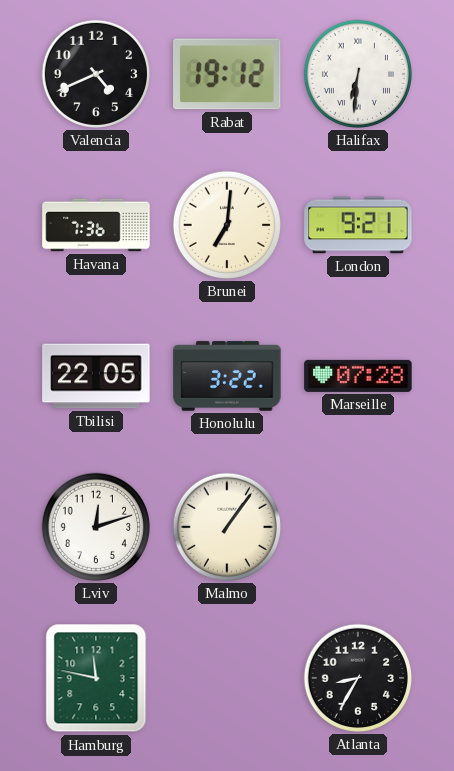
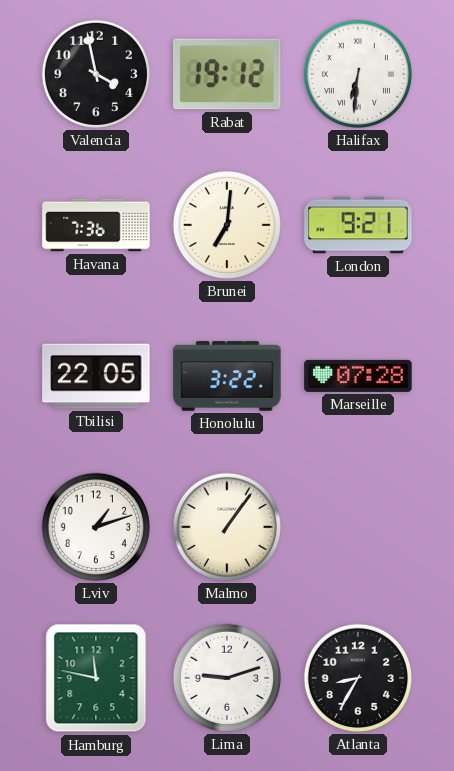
Valencia: 4:41 -> 3:58
Lviv: 12:12 -> 1:12
Lima: none -> 9:12
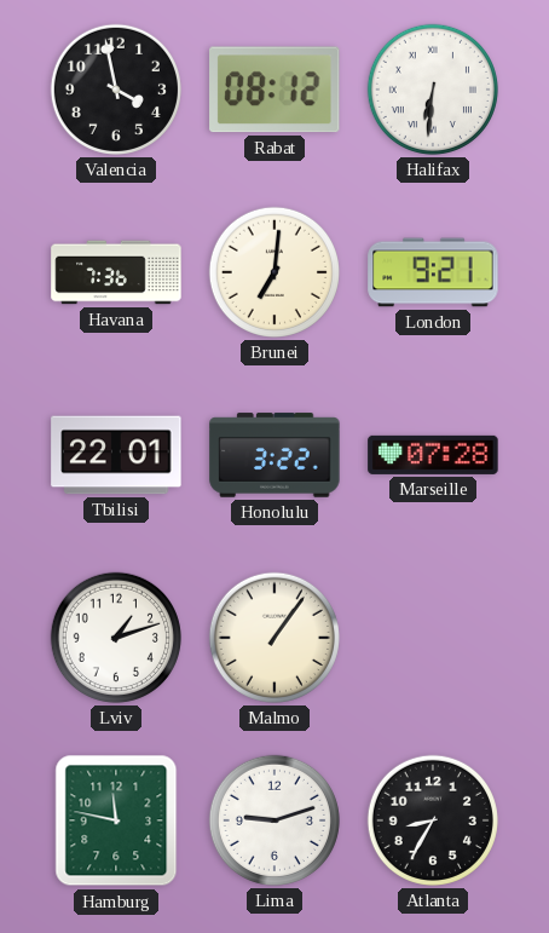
Rabat: 19:12 -> 08:12
Tbilisi: 22:05 -> 22:01
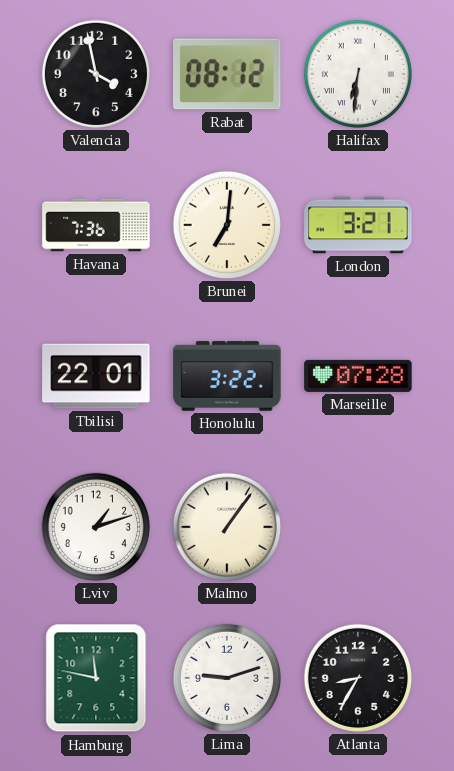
London: 9:21 -> 3:21
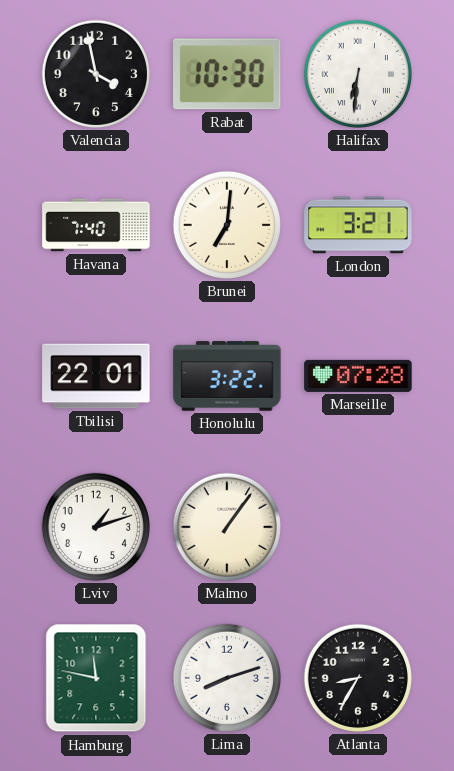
Rabat: 08:12 -> 10:30
Havana: 7:36 -> 7:40
Lima: 9:12 -> 8:12
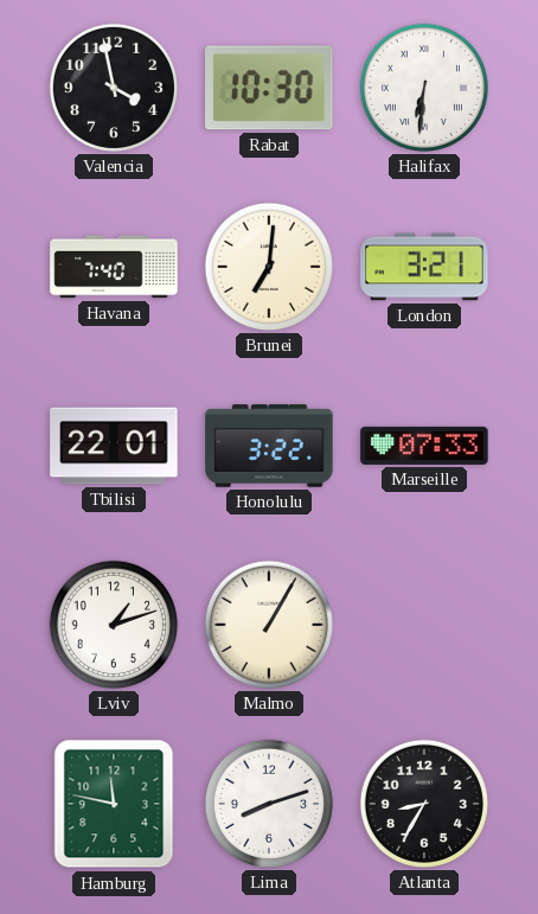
Marseille: 07:28 -> 07:33
Malmo: 1:06 -> 1:05
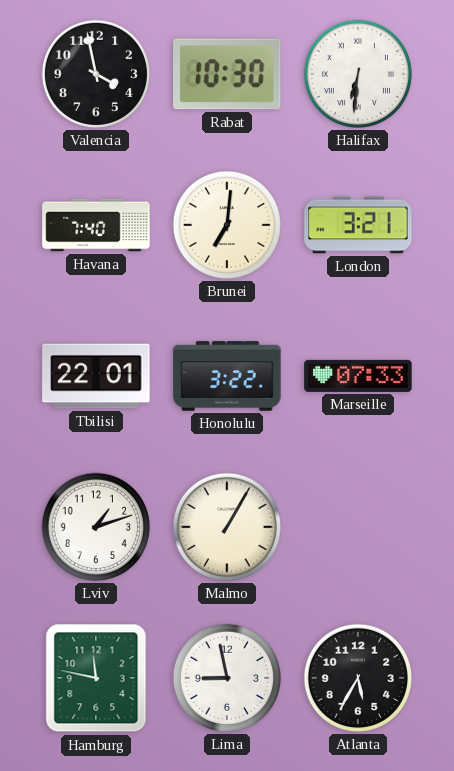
Lima: 8:12 -> 8:58
Atlanta: 8:35 -> 5:35
